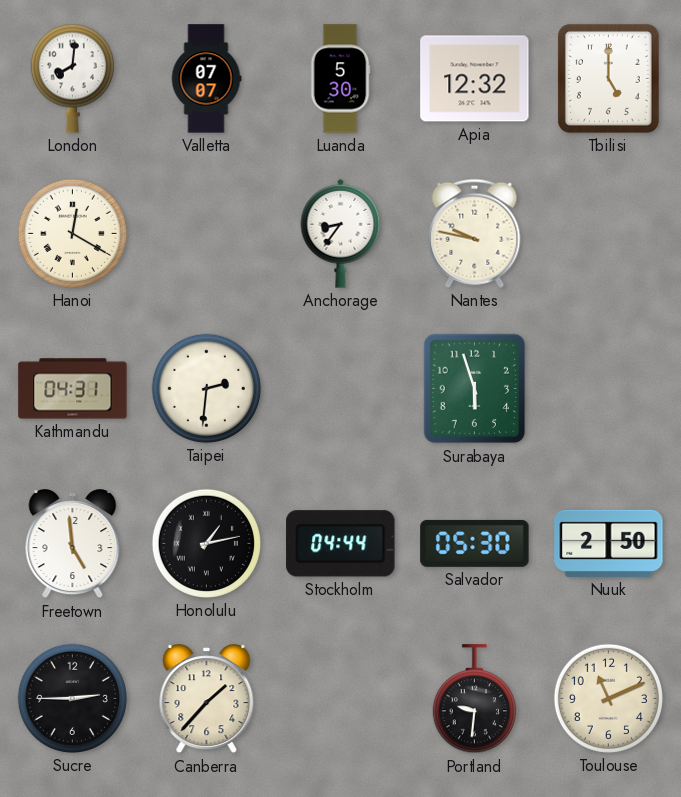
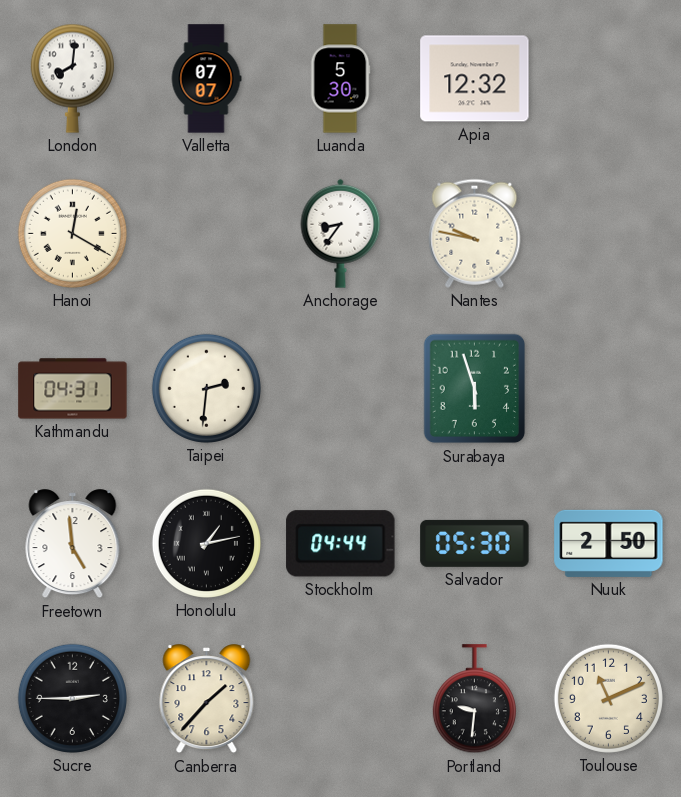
Tbilisi: 5:00 -> none
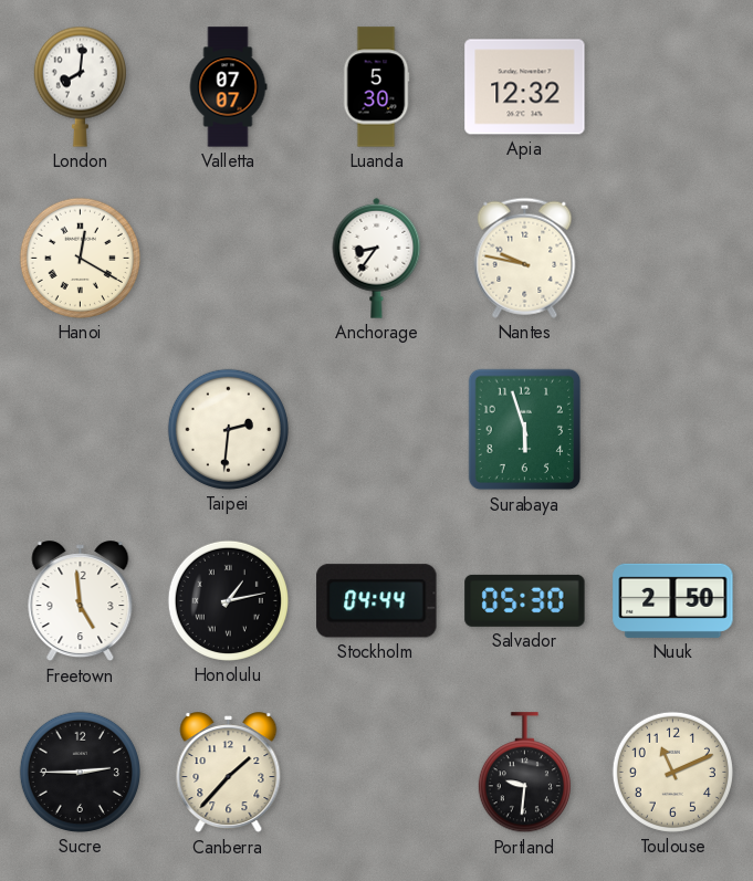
Kathmandu: 04:31 -> none
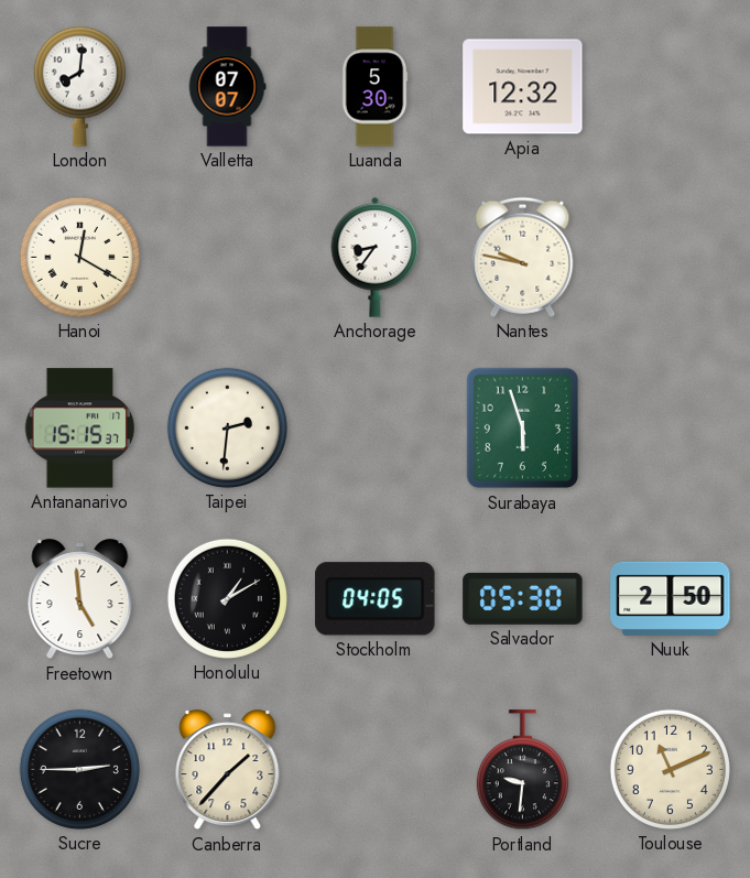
Antananarivo: none -> 15:15
Honolulu: 1:13 -> 1:10
Stockholm: 04:44 -> 04:05
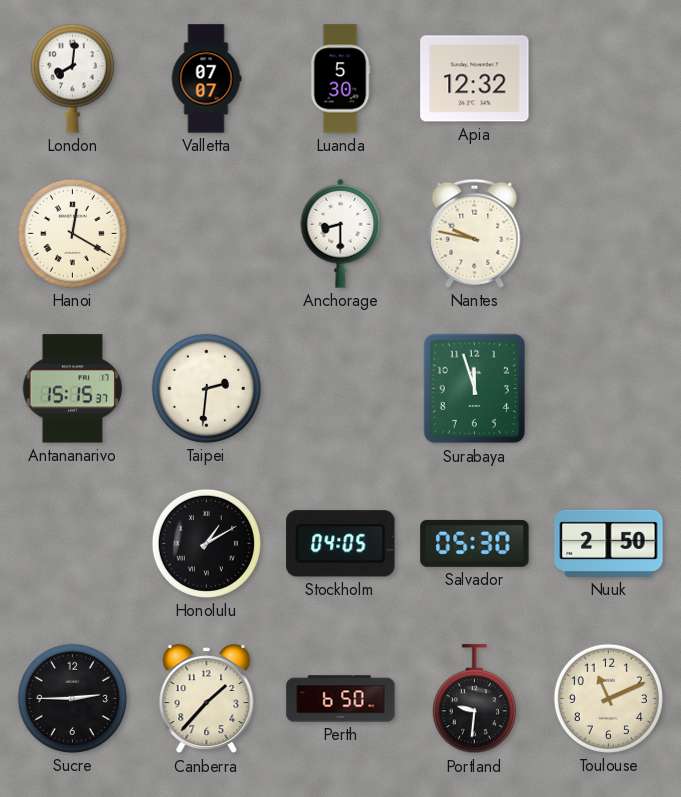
Anchorage: 8:36 -> 8:30
Surabaya: 5:57 -> 11:57
Freetown: 4:59 -> none
Perth: none -> 6:50
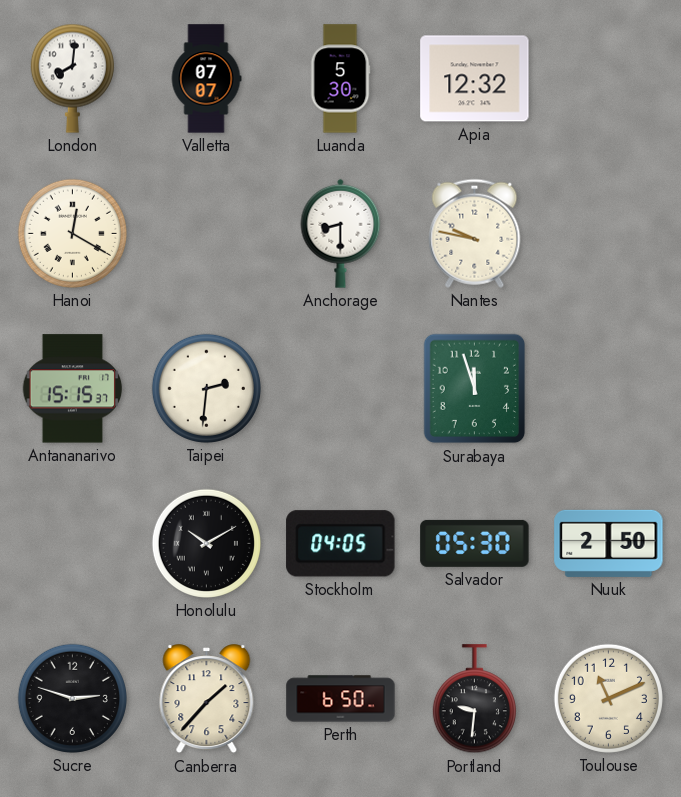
Honolulu: 1:10 -> 10:10
Sucre: 2:45 -> 2:48
